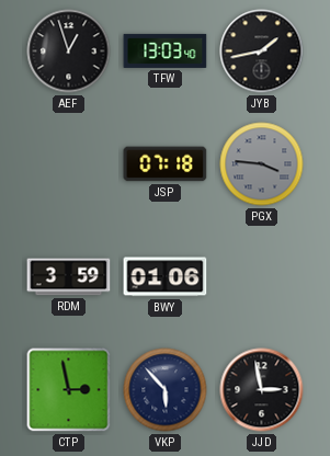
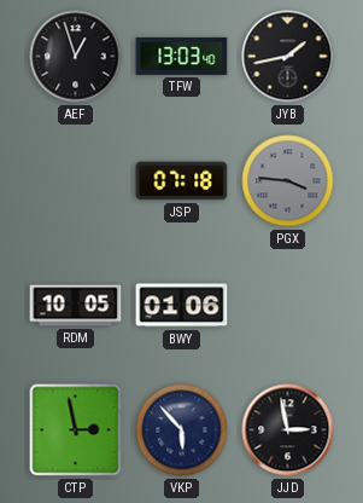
RDM: 3:59 -> 10:05
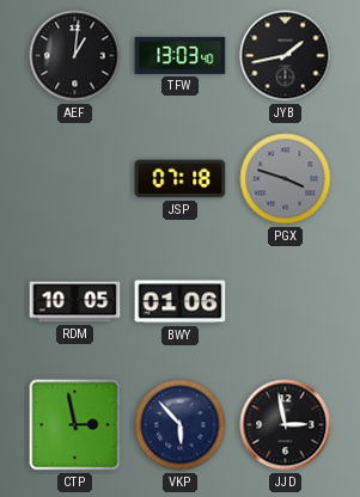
AEF: 12:57 -> 1:01
PGX: 3:46 -> 3:48
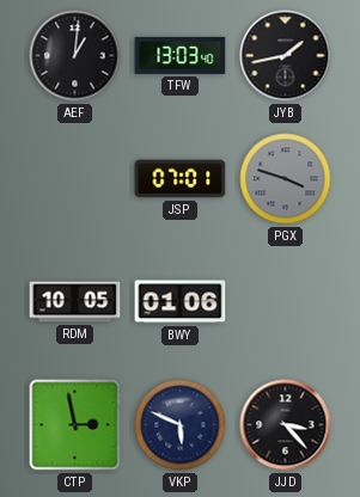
JSP: 07:18 -> 07:01
VKP: 5:53 -> 5:49
JJD: 2:58 -> 3:23
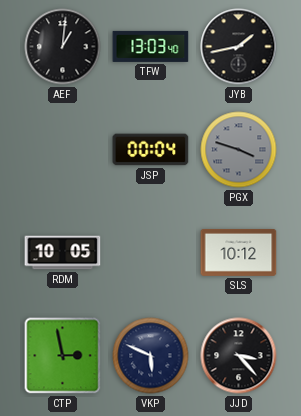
JSP: 07:01 -> 00:04
BWY: 01:06 -> none
SLS: none -> 10:12
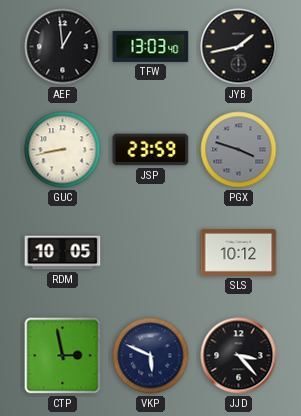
AEF: 1:01 -> 12:59
GUC: none -> 8:43
JSP: 00:04 -> 23:59
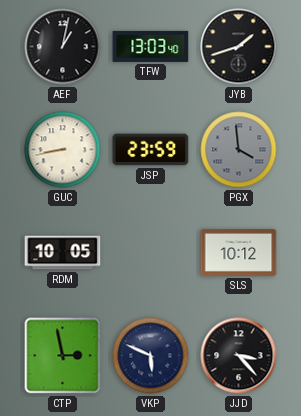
AEF: 12:59 -> 1:02
JYB: 1:43 -> 1:42
PGX: 3:48 -> 3:59
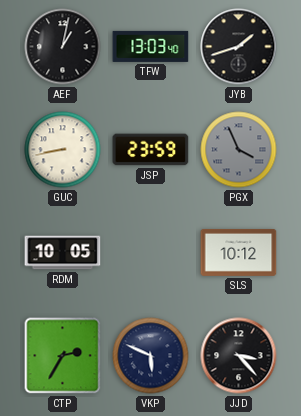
PGX: 3:59 -> 3:56
CTP: 2:58 -> 2:35
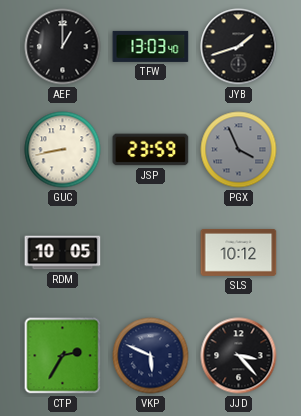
AEF: 1:02 -> 1:00
